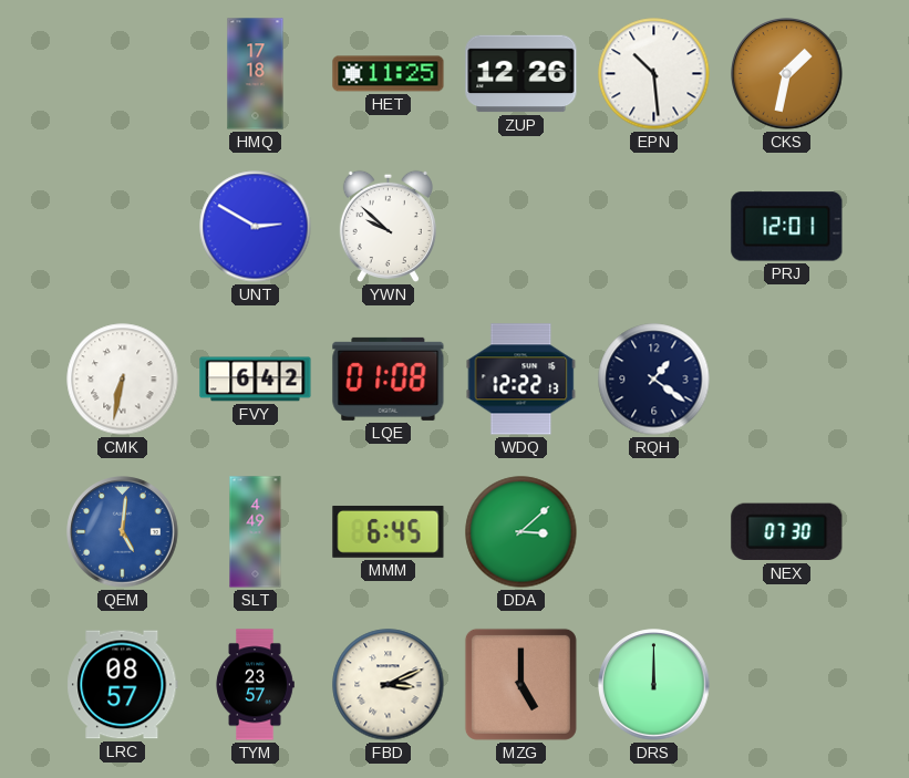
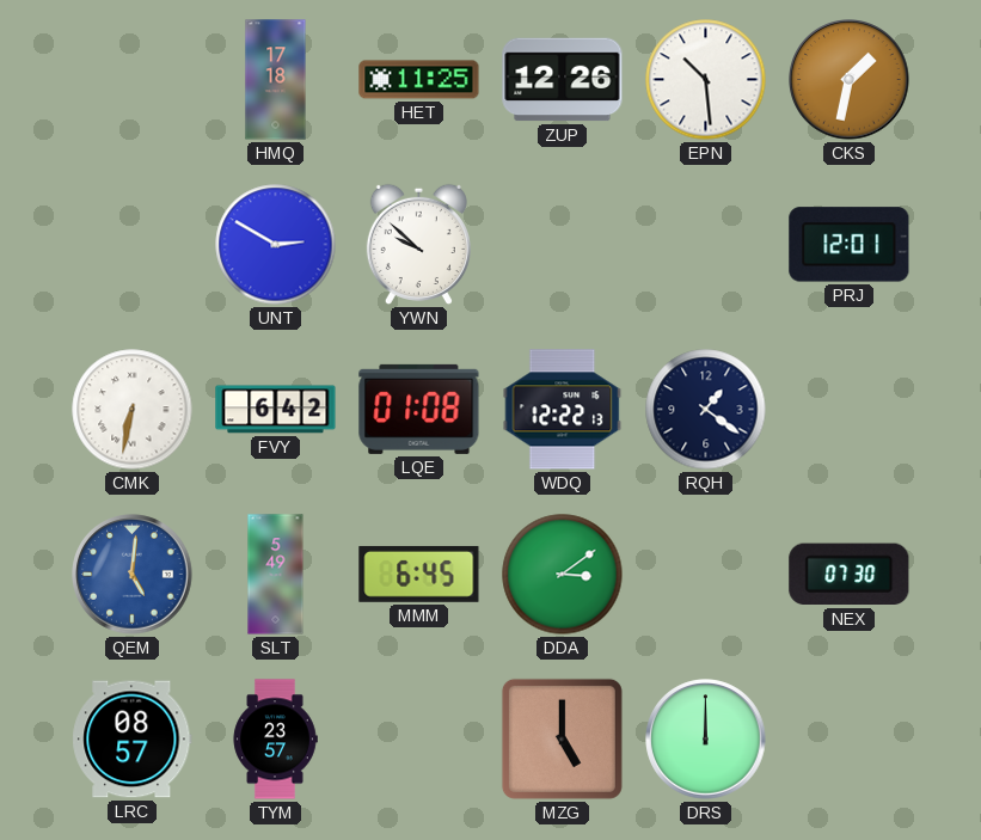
SLT: 4:49 -> 5:49
DDA: 3:08 -> 3:09
FBD: 3:11 -> none
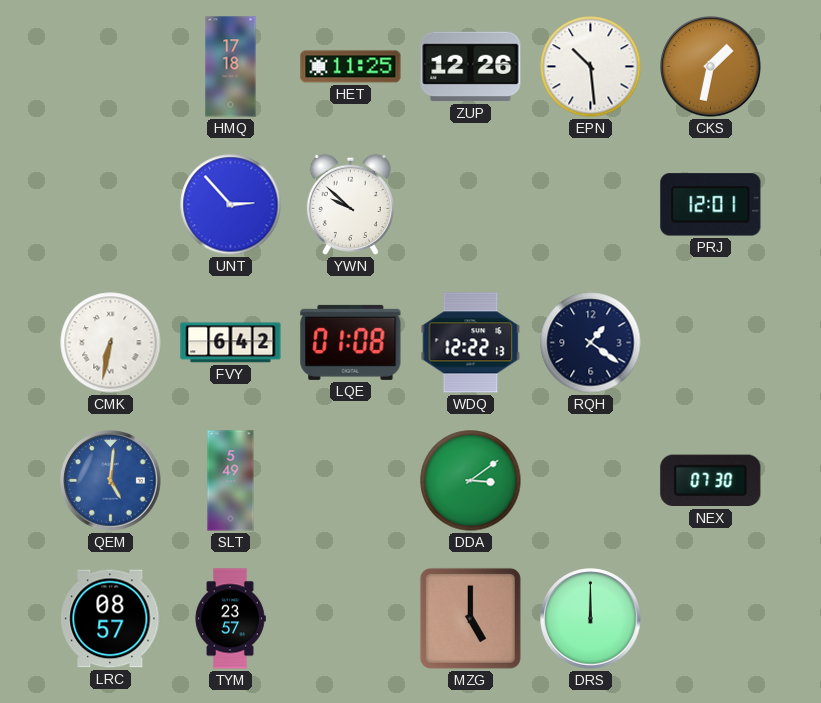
UNT: 2:50 -> 2:53
MMM: 6:45 -> none
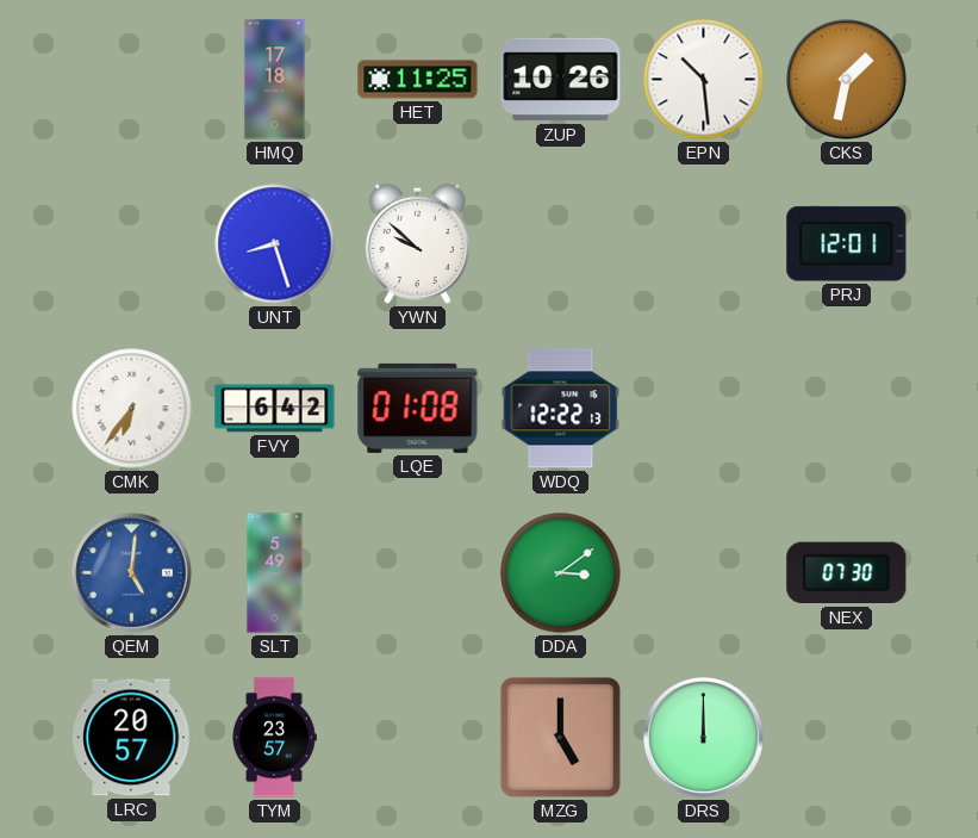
ZUP: 12:26 -> 10:26
UNT: 2:53 -> 8:27
CMK: 6:32 -> 6:36
RQH: 1:21 -> none
LRC: 08:57 -> 20:57
